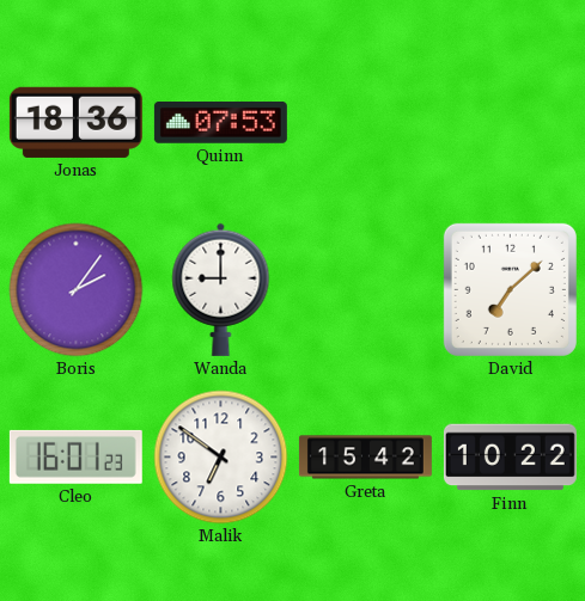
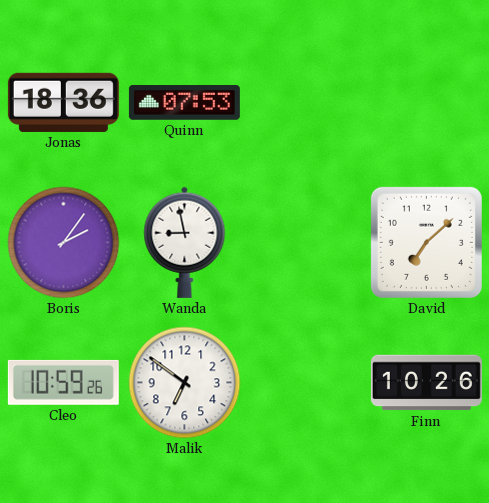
Wanda: 9:00 -> 8:58
Cleo: 16:01 -> 10:59
Greta: 15:42 -> none
Finn: 10:22 -> 10:26
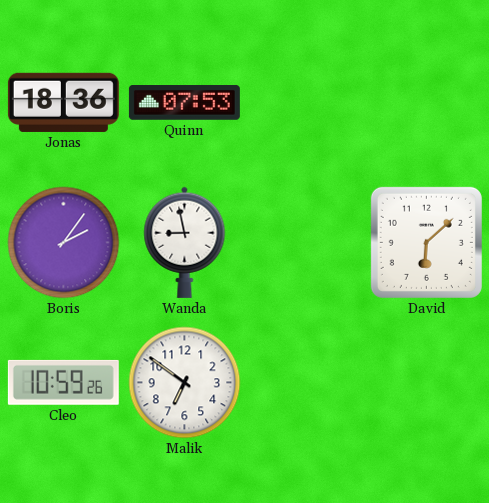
David: 7:08 -> 6:08
Finn: 10:26 -> none
